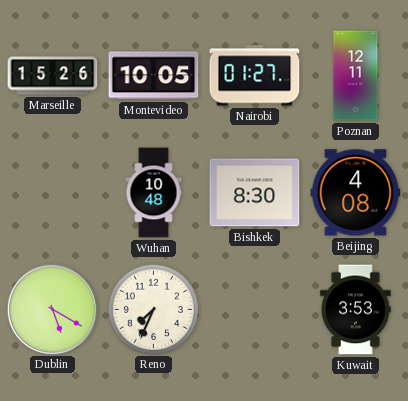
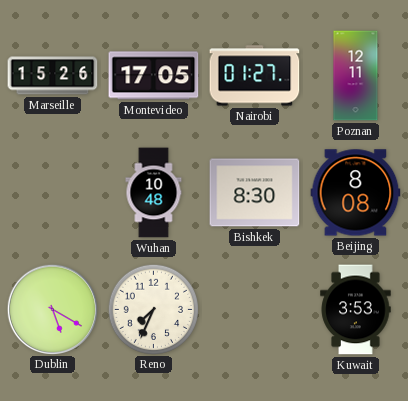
Montevideo: 10:05 -> 17:05
Beijing: 4:08 -> 8:08
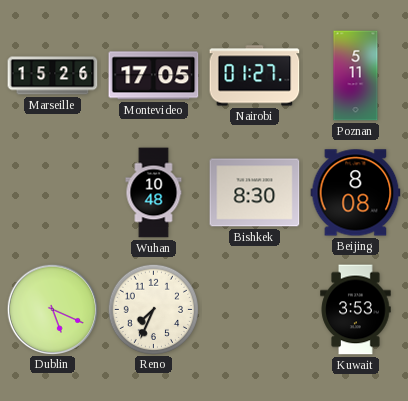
Poznan: 12:11 -> 5:11
Dublin: 5:20 -> 5:19
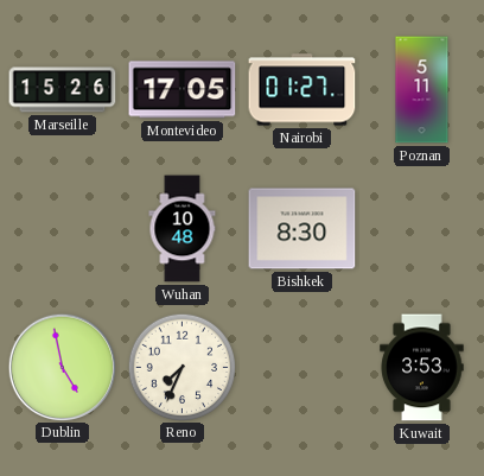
Beijing: 8:08 -> none
Dublin: 5:19 -> 4:58
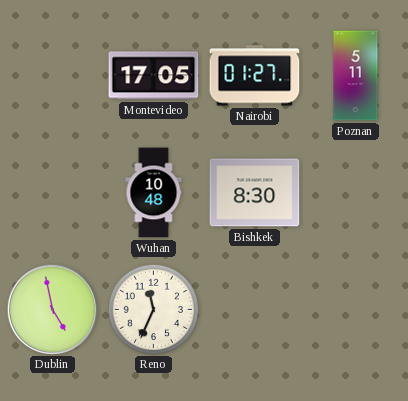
Marseille: 15:26 -> none
Reno: 7:34 -> 11:34
Kuwait: 3:53 -> none
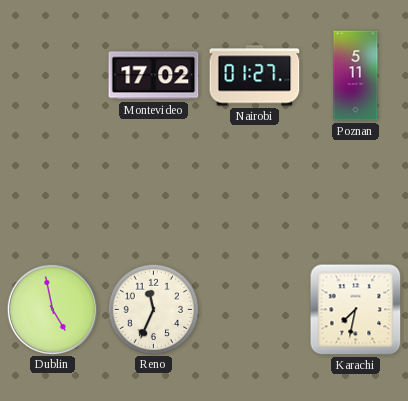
Montevideo: 17:05 -> 17:02
Wuhan: 10:48 -> none
Bishkek: 8:30 -> none
Karachi: none -> 7:32
